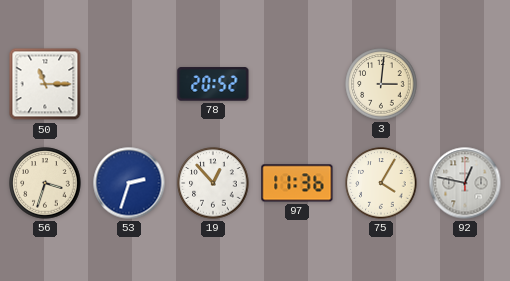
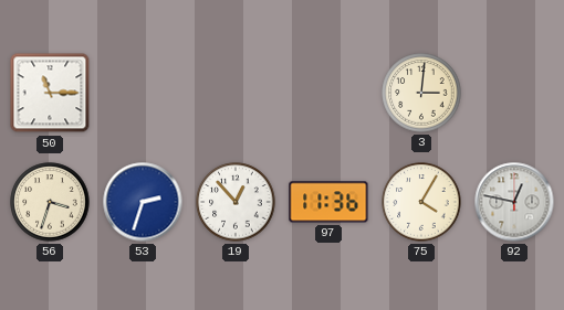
78: 20:52 -> none
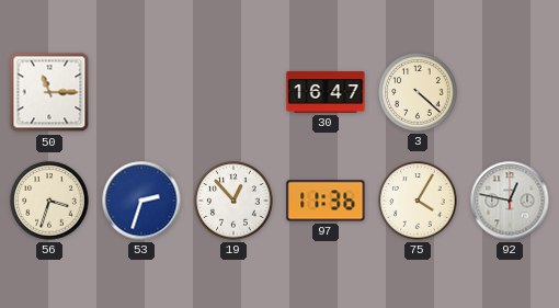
30: none -> 16:47
3: 3:01 -> 4:22
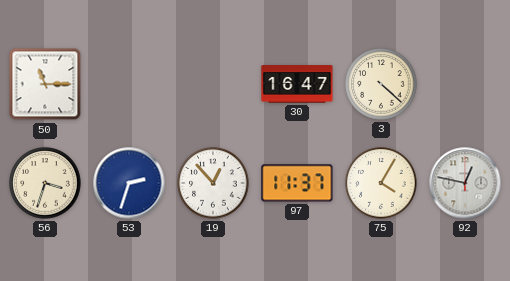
97: 11:36 -> 11:37
